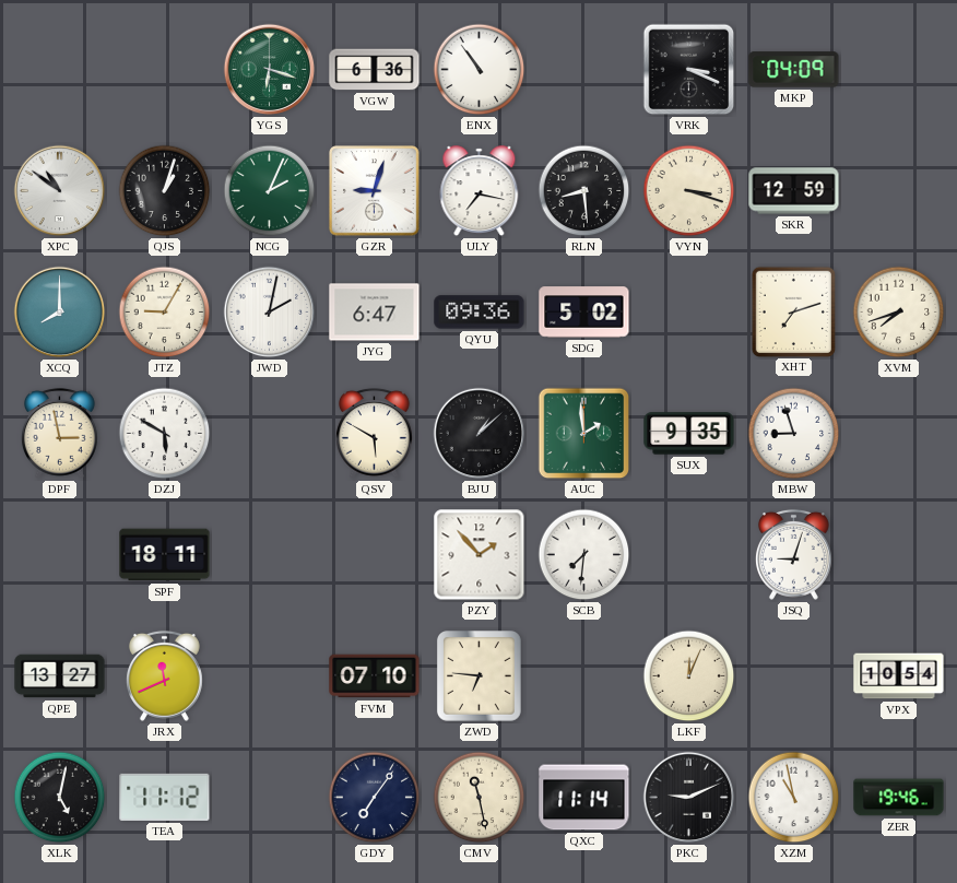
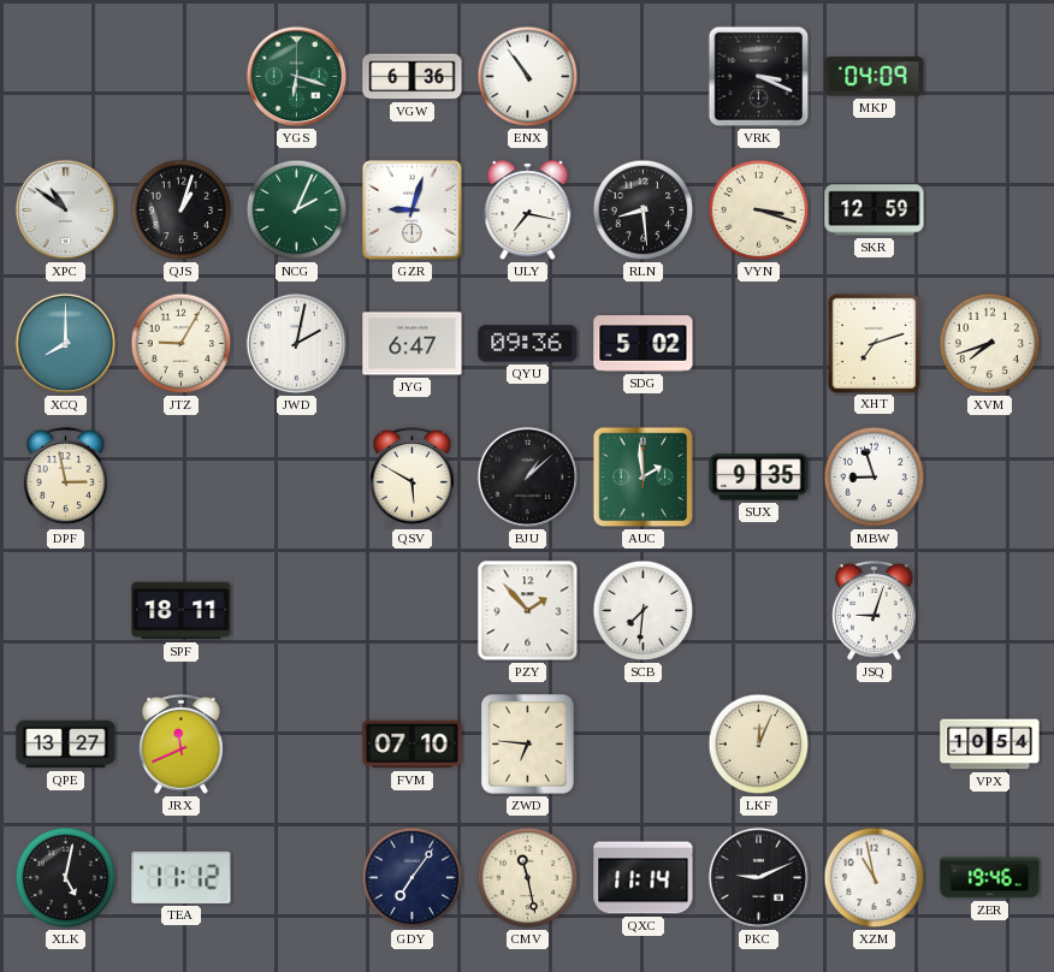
DZJ: 5:50 -> none
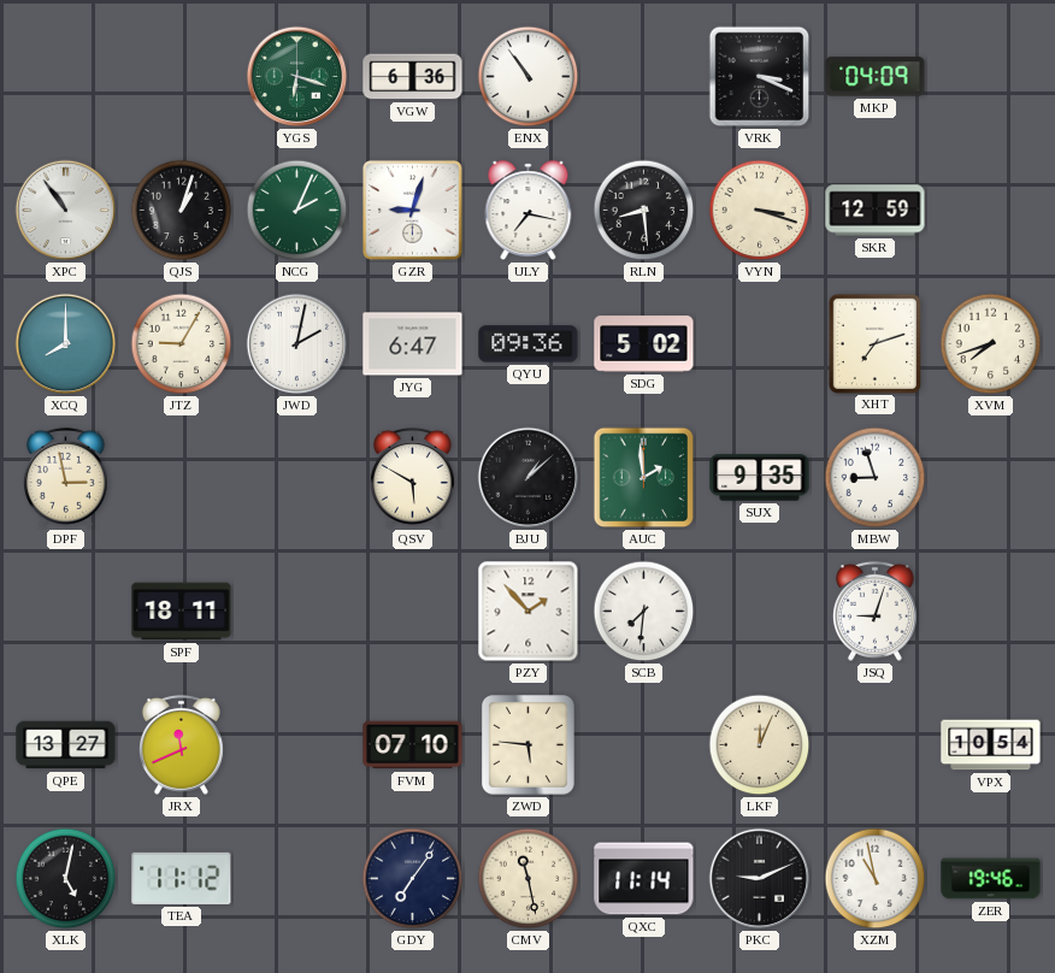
XPC: 10:51 -> 10:54
ZWD: 6:46 -> 5:46
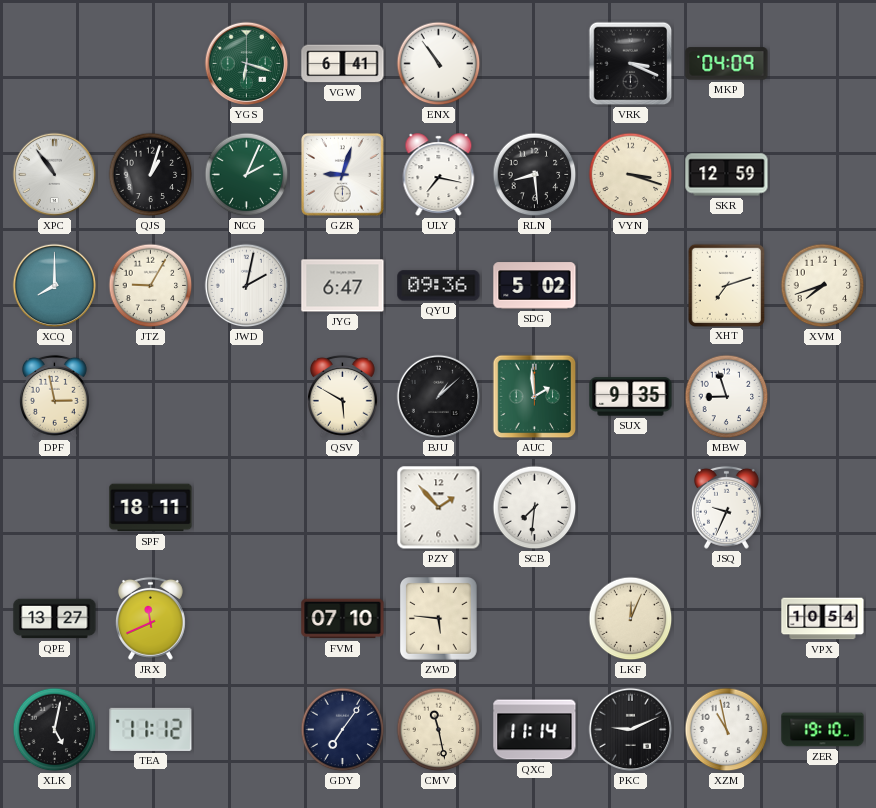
VGW: 6:36 -> 6:41
JSQ: 9:03 -> 9:34
ZER: 19:46 -> 19:10
